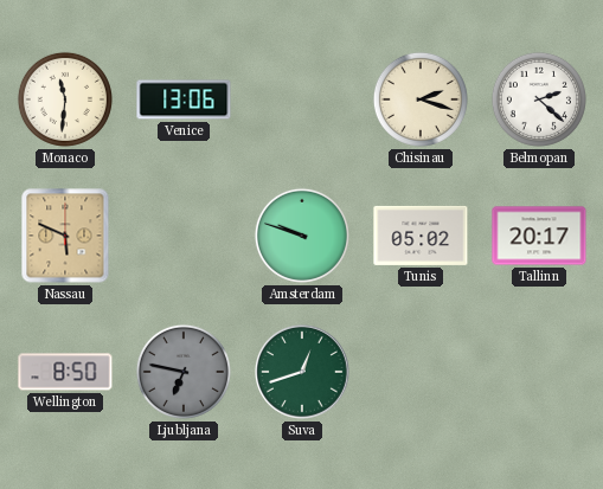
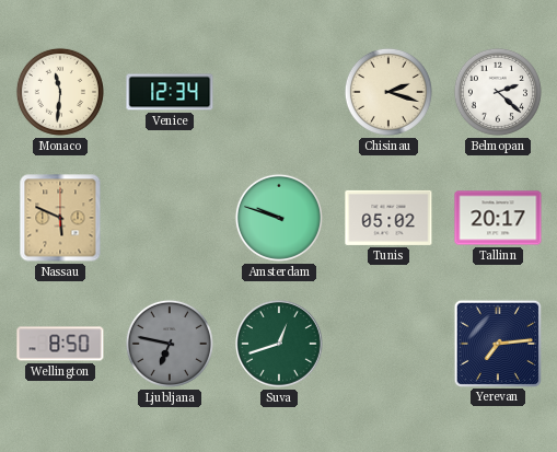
Venice: 13:06 -> 12:34
Yerevan: none -> 7:14
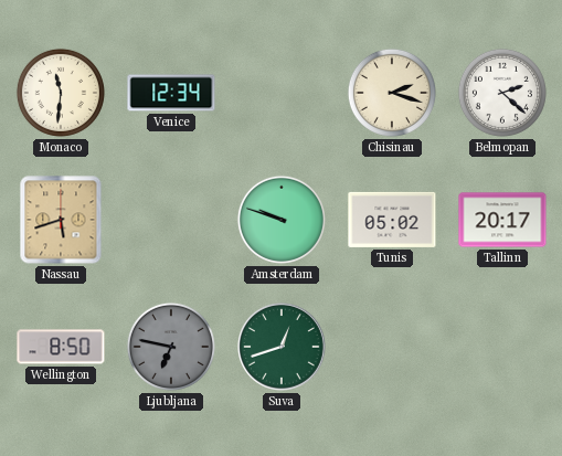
Nassau: 5:49 -> 5:42
Yerevan: 7:14 -> none
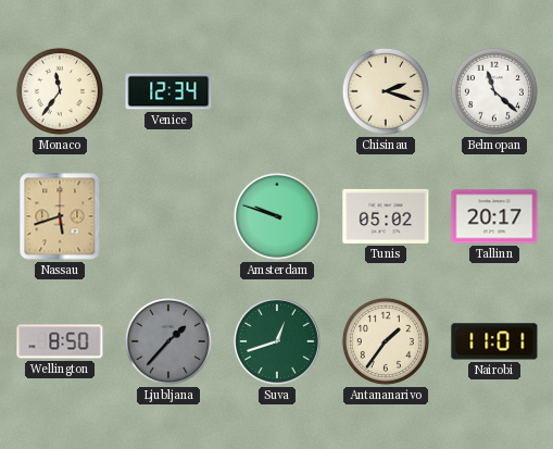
Monaco: 11:31 -> 11:36
Belmopan: 2:22 -> 11:22
Ljubljana: 6:47 -> 1:37
Antananarivo: none -> 1:36
Nairobi: none -> 11:01
